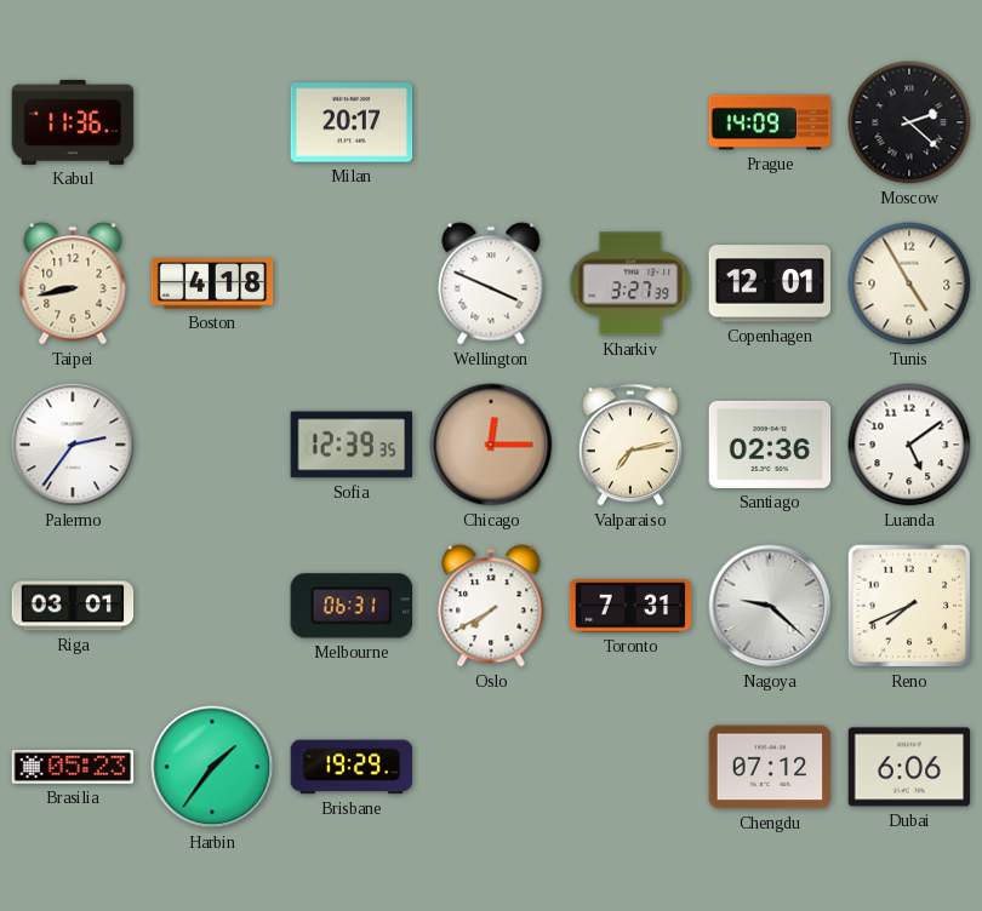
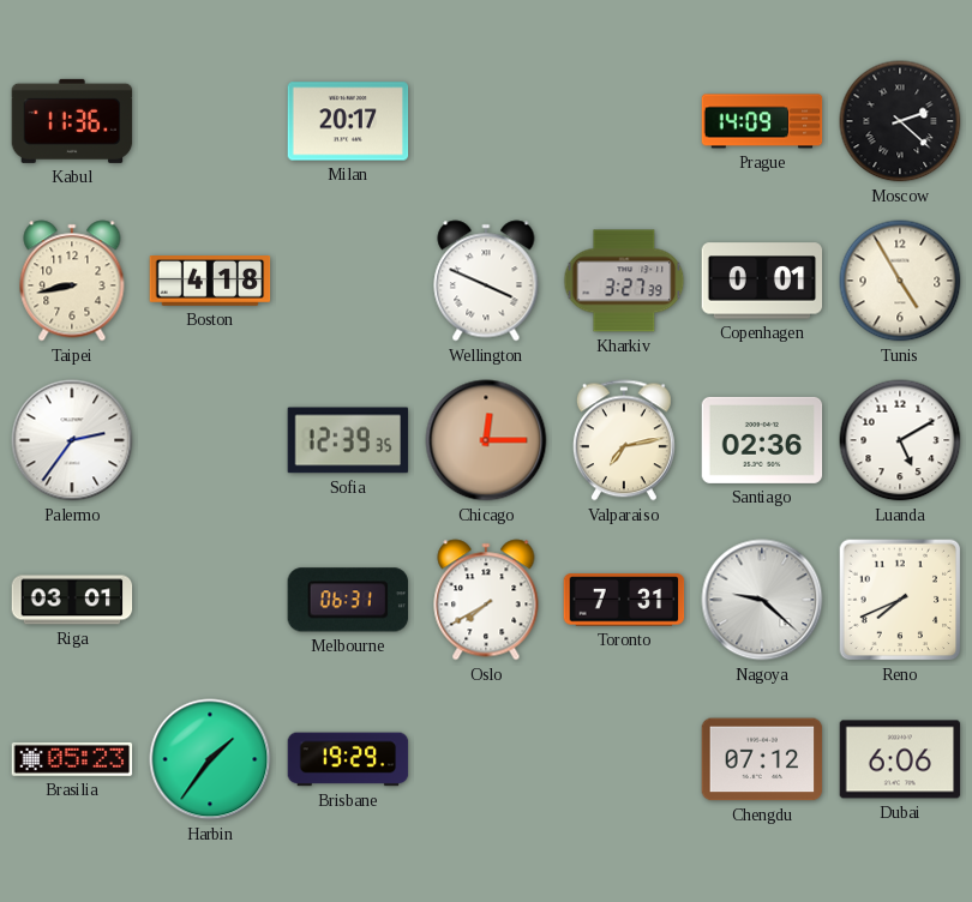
Copenhagen: 12:01 -> 0:01
Luanda: 5:09 -> 5:10
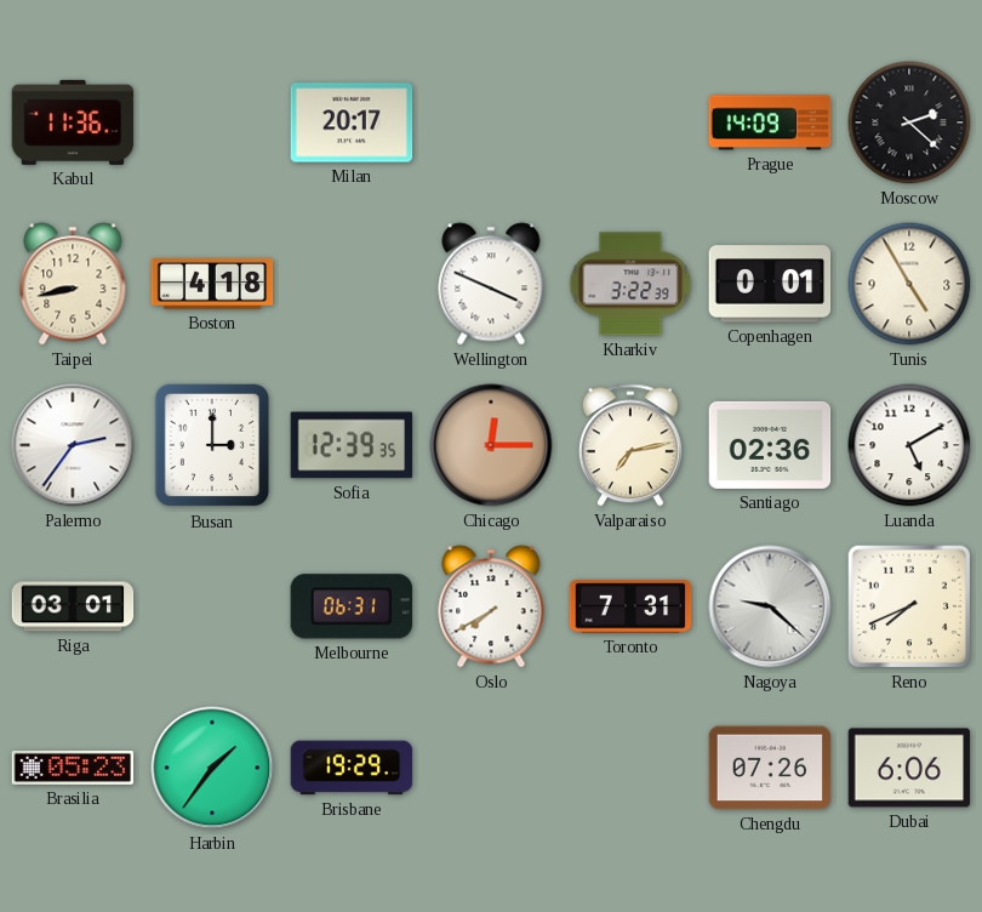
Kharkiv: 3:27 -> 3:22
Busan: none -> 3:00
Chengdu: 07:12 -> 07:26
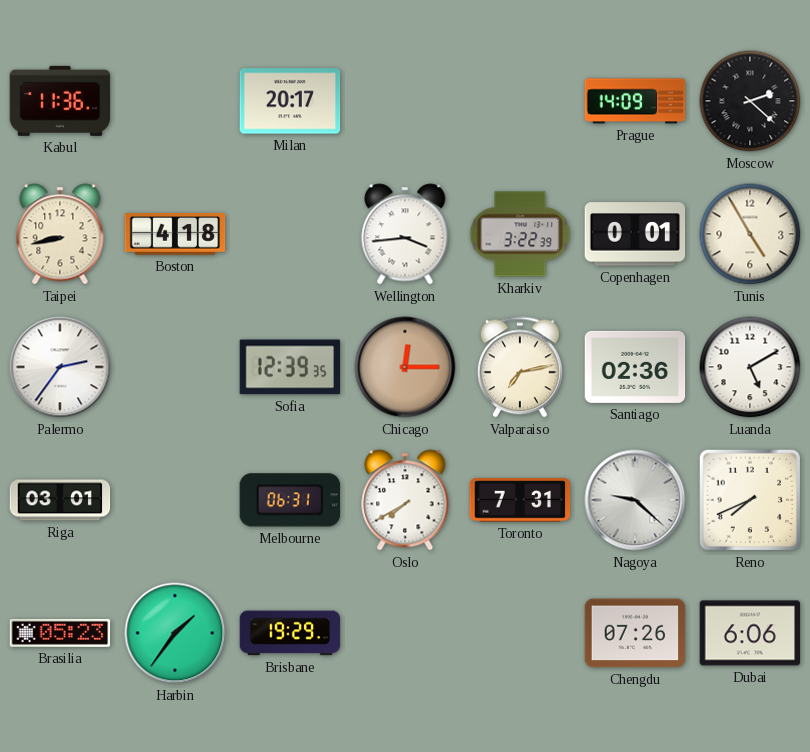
Wellington: 3:49 -> 3:44
Busan: 3:00 -> none
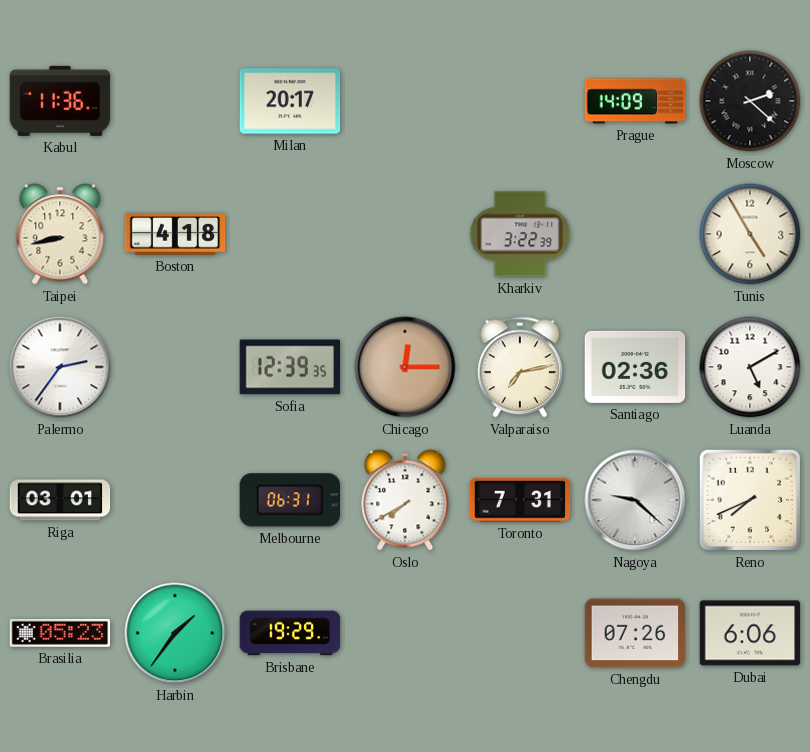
Wellington: 3:44 -> none
Copenhagen: 0:01 -> none
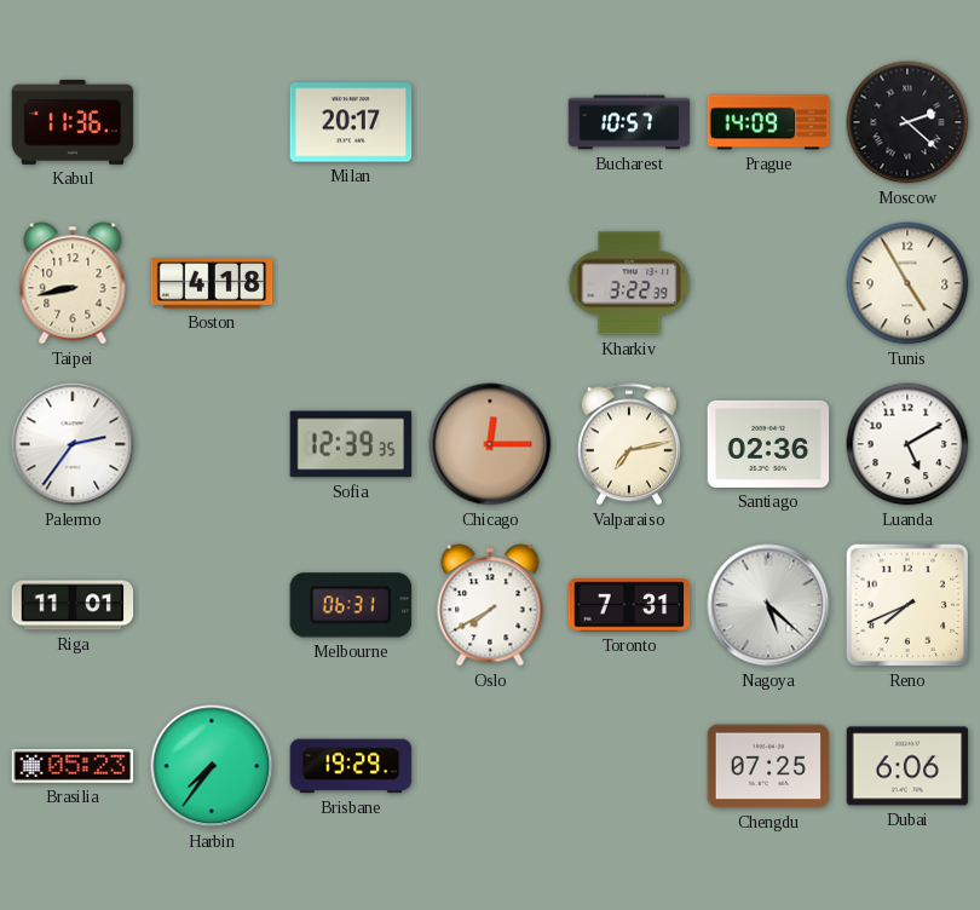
Bucharest: none -> 10:57
Riga: 03:01 -> 11:01
Nagoya: 9:22 -> 5:22
Harbin: 1:36 -> 7:36
Chengdu: 07:26 -> 07:25
